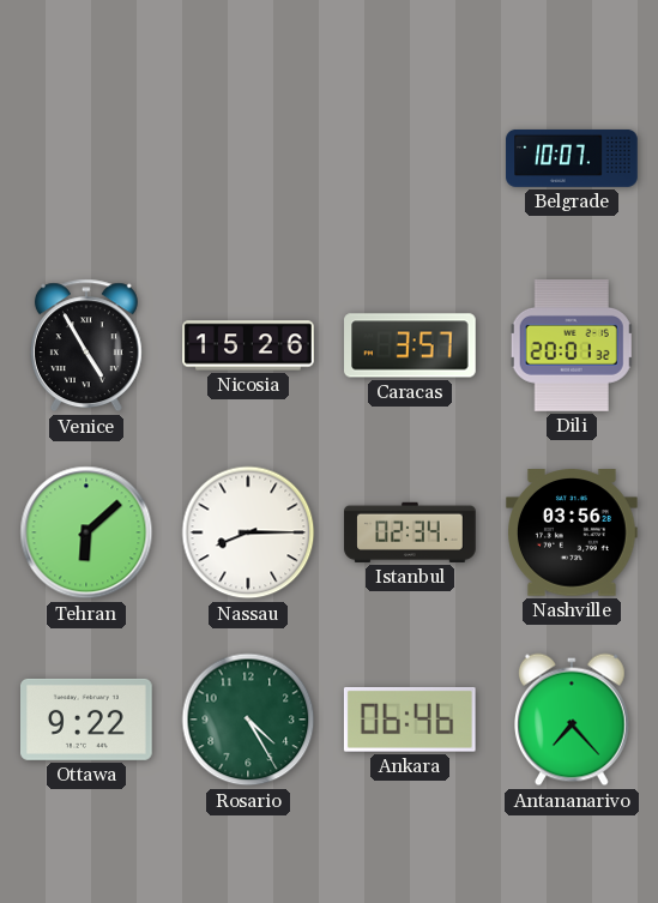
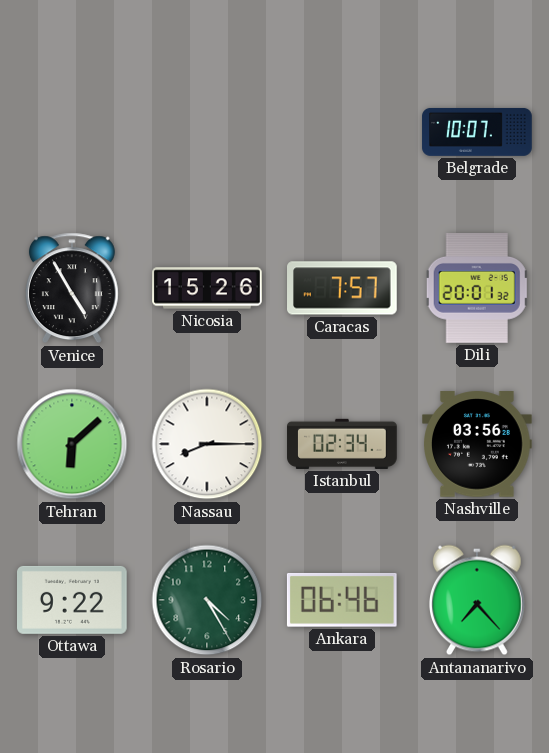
Caracas: 3:57 -> 7:57
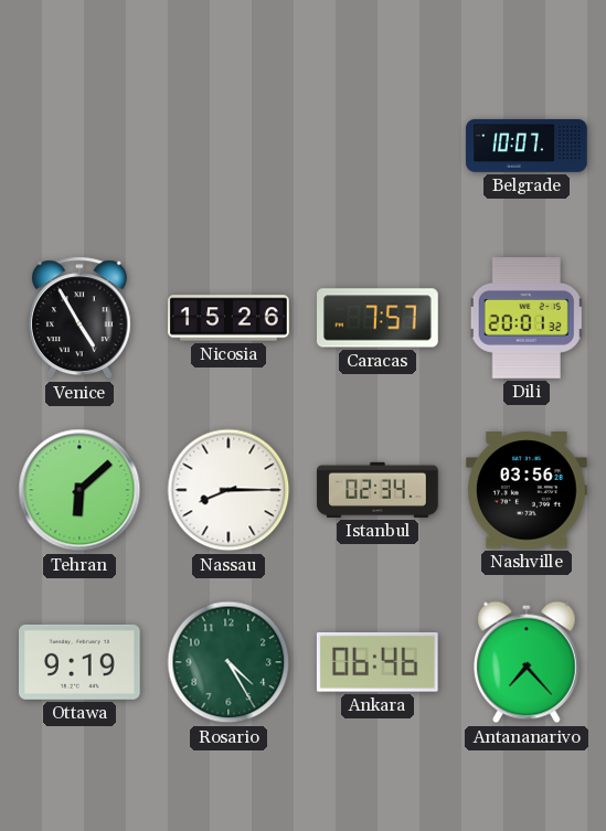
Ottawa: 9:22 -> 9:19
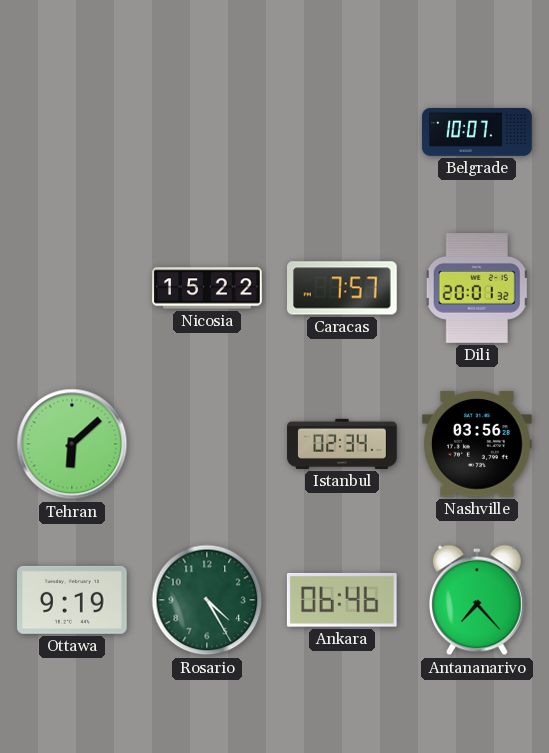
Venice: 4:55 -> none
Nicosia: 15:26 -> 15:22
Nassau: 8:15 -> none
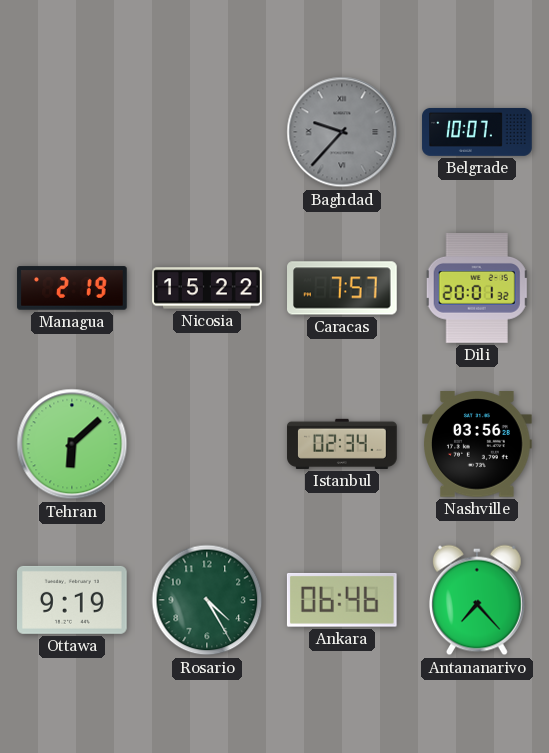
Baghdad: none -> 9:37
Managua: none -> 2:19
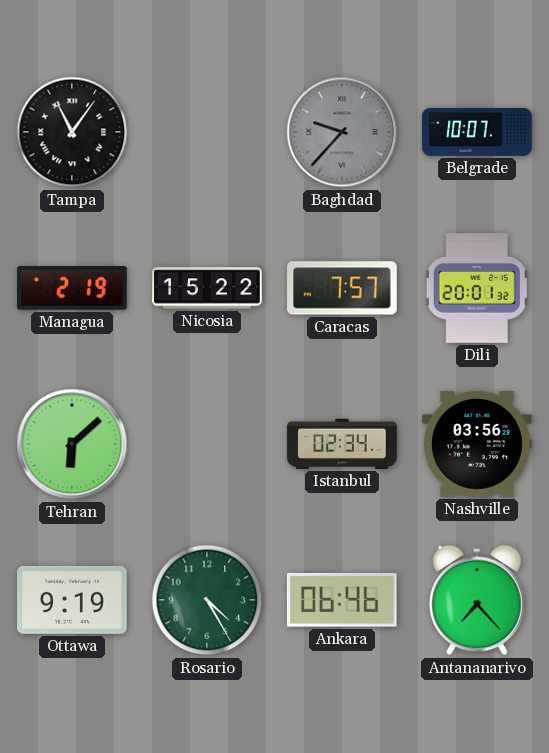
Tampa: none -> 11:06
